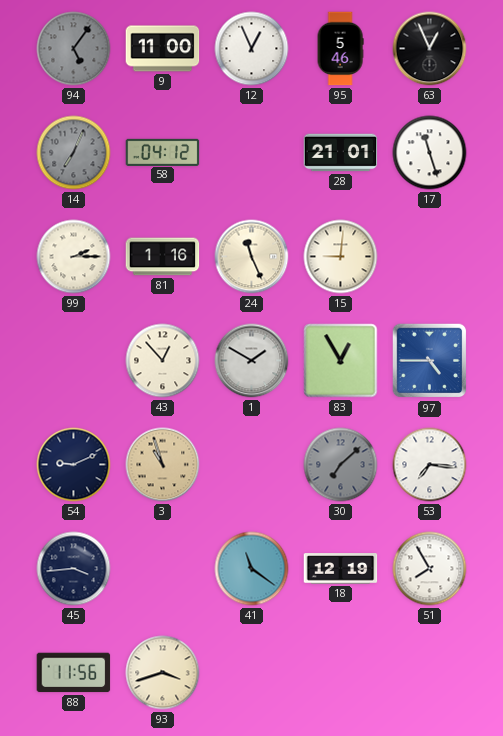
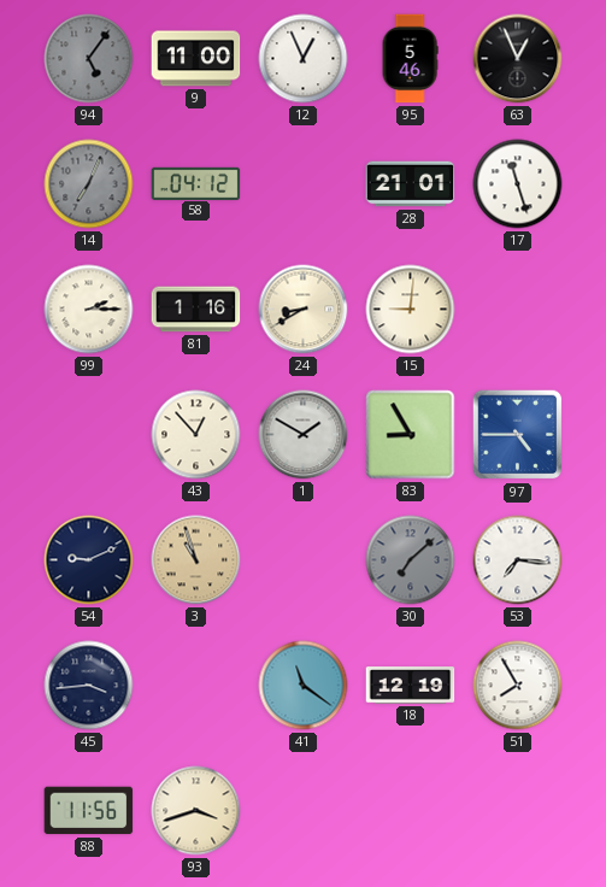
24: 11:26 -> 8:40
83: 12:55 -> 8:55
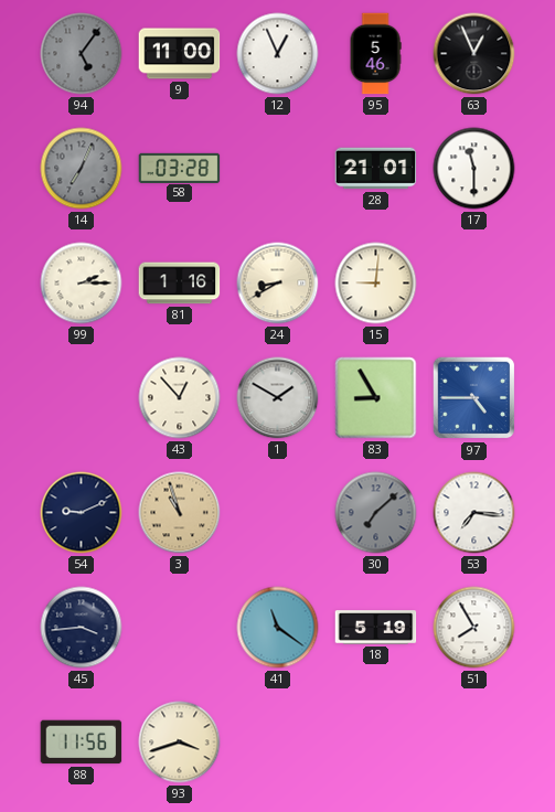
58: 04:12 -> 03:28
17: 11:27 -> 11:30
18: 12:19 -> 5:19
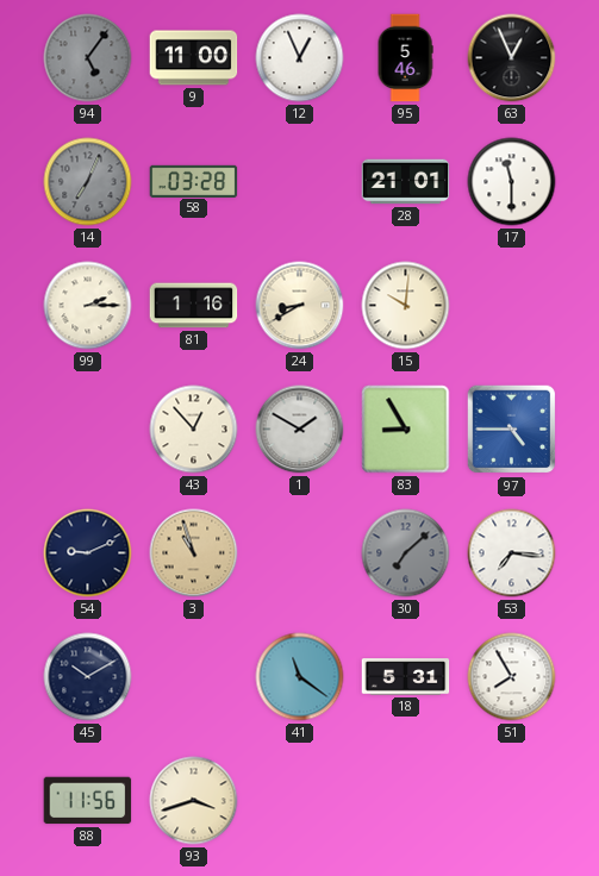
15: 9:01 -> 10:01
45: 3:44 -> 10:10
18: 5:19 -> 5:31
